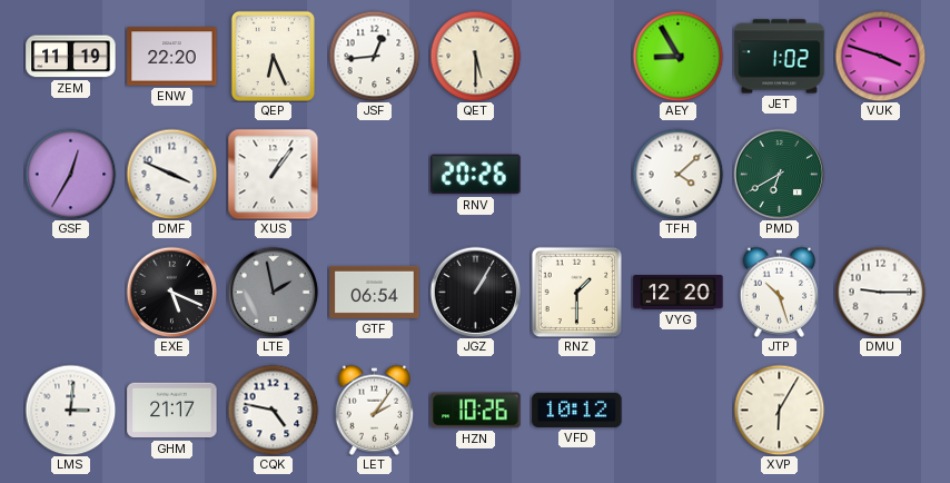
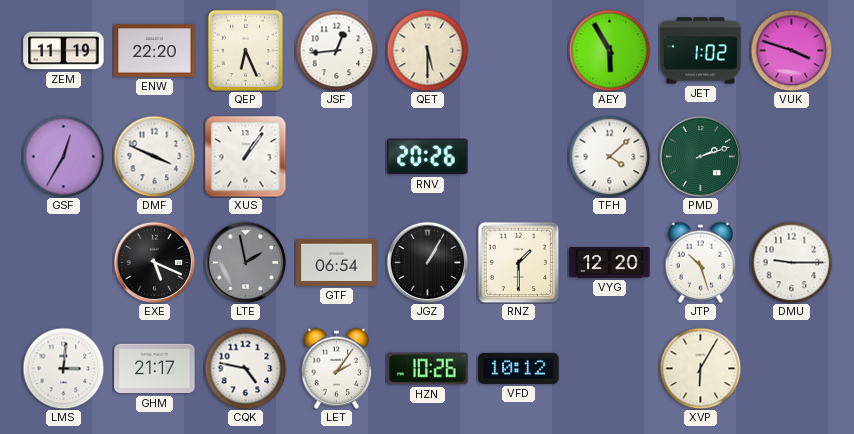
AEY: 8:55 -> 5:55
PMD: 6:40 -> 2:12
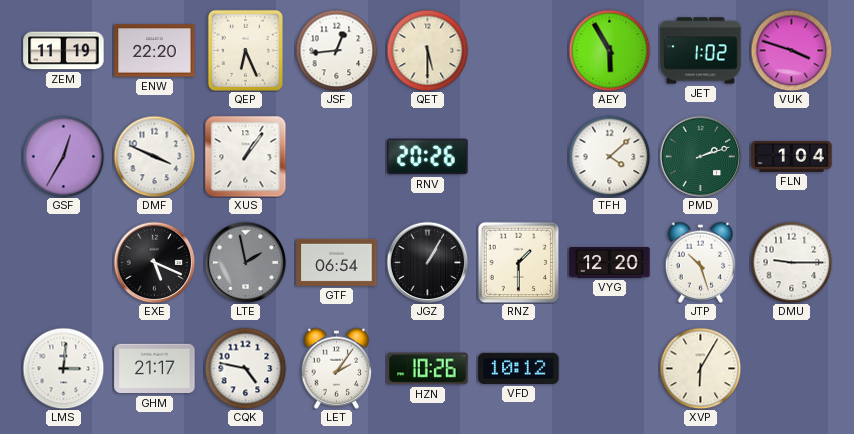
FLN: none -> 1:04
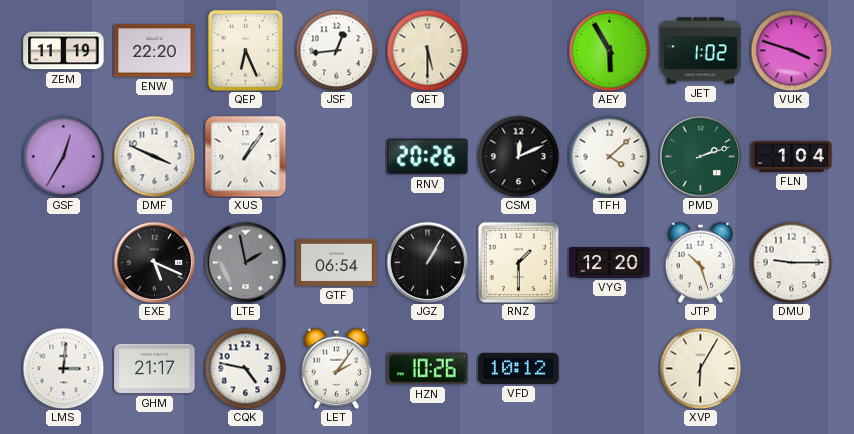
CSM: none -> 12:11
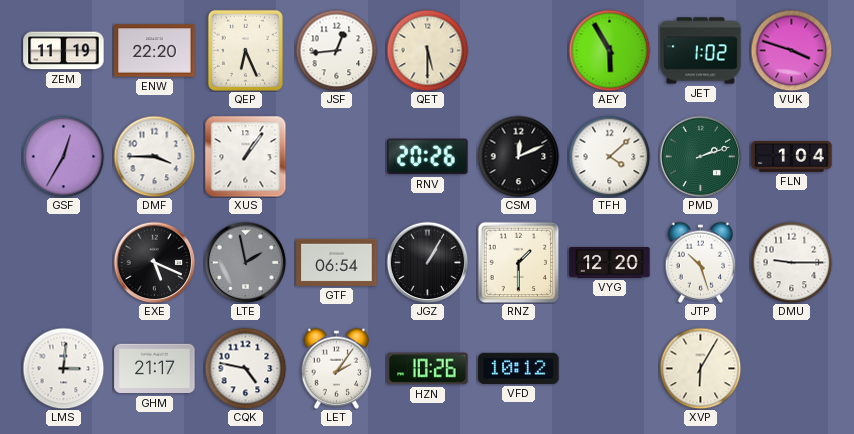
DMF: 3:49 -> 3:45
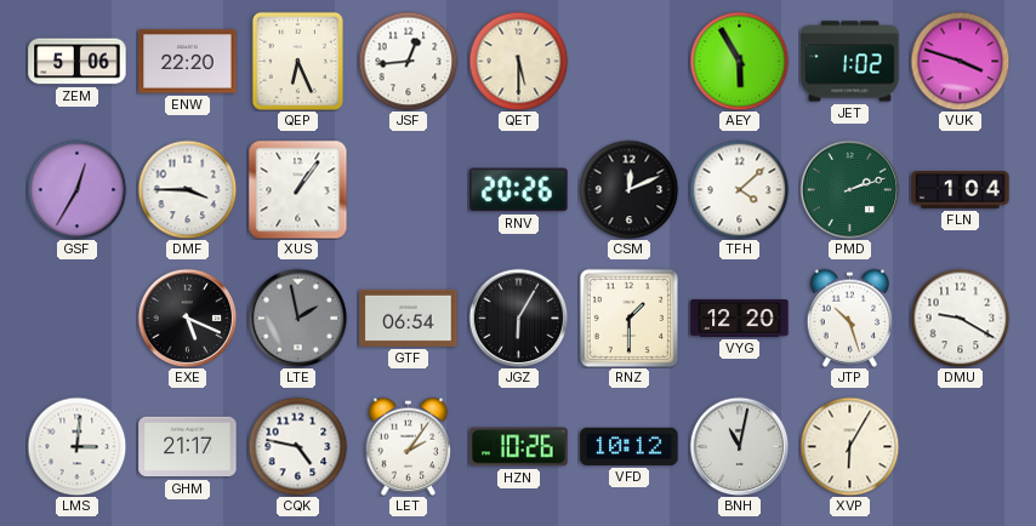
ZEM: 11:19 -> 5:06
JGZ: 1:05 -> 6:05
DMU: 9:15 -> 9:20
BNH: none -> 11:02
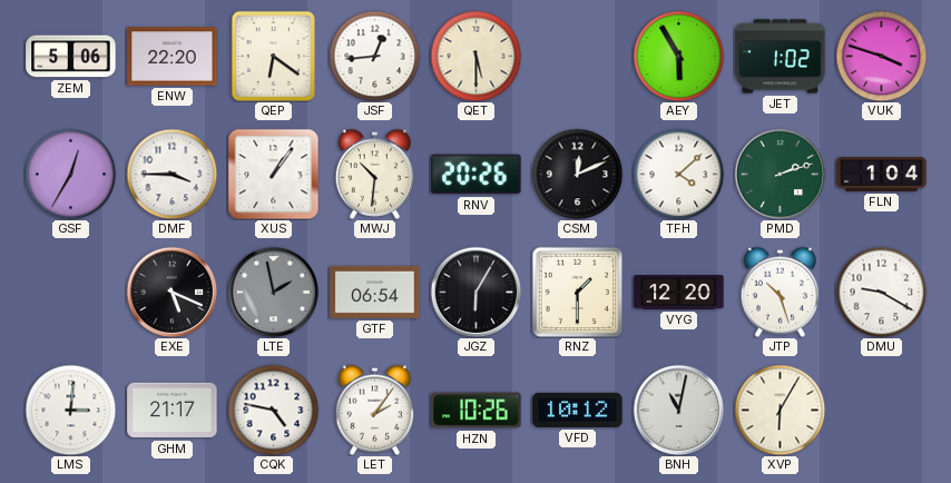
QEP: 6:26 -> 6:21
MWJ: none -> 10:31
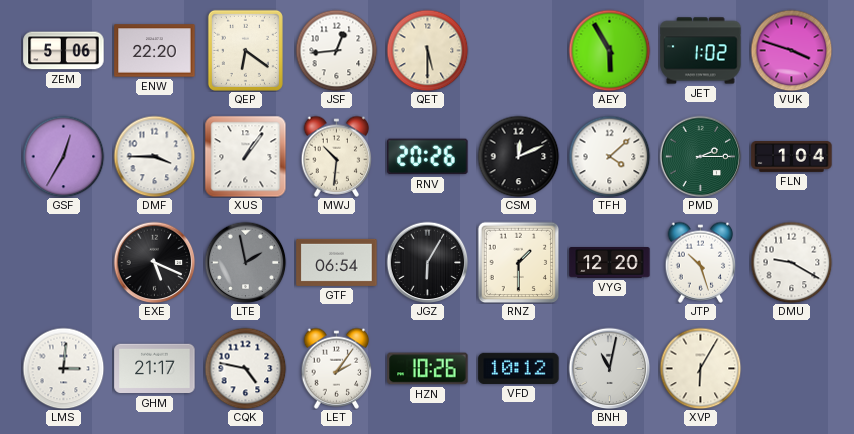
PMD: 2:12 -> 2:15
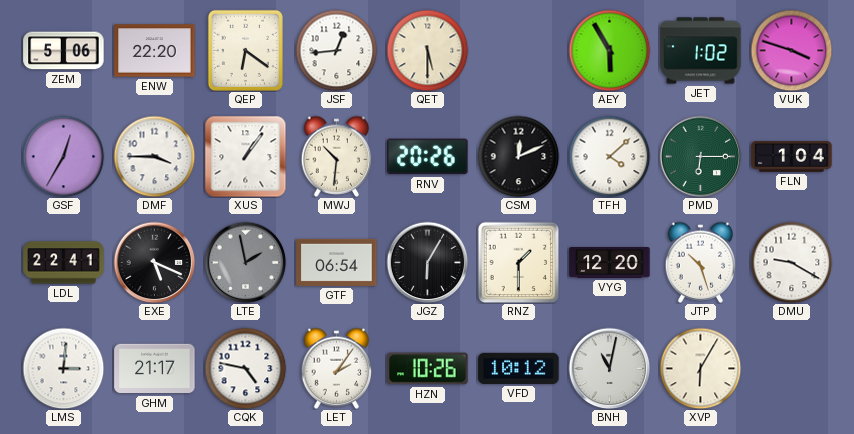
PMD: 2:15 -> 6:15
LDL: none -> 22:41
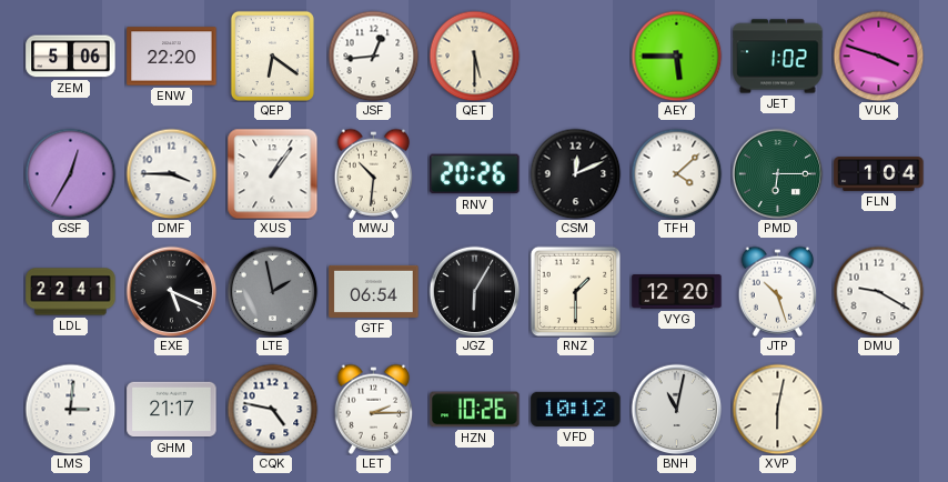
AEY: 5:55 -> 5:45
LET: 2:06 -> 2:15
XVP: 6:05 -> 6:02
